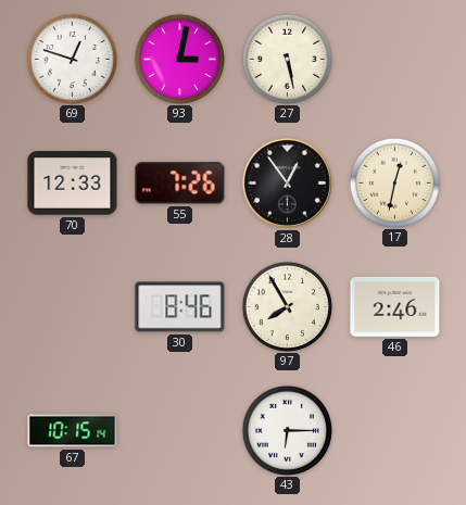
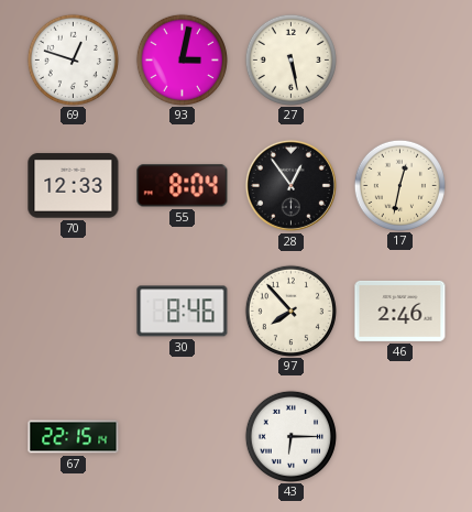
55: 7:26 -> 8:04
97: 7:55 -> 7:53
67: 10:15 -> 22:15
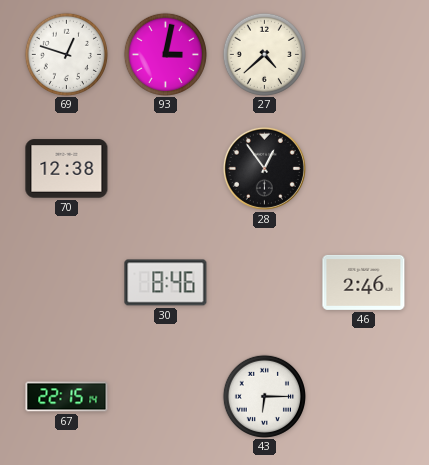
27: 5:28 -> 4:38
70: 12:33 -> 12:38
55: 8:04 -> none
17: 12:32 -> none
97: 7:53 -> none
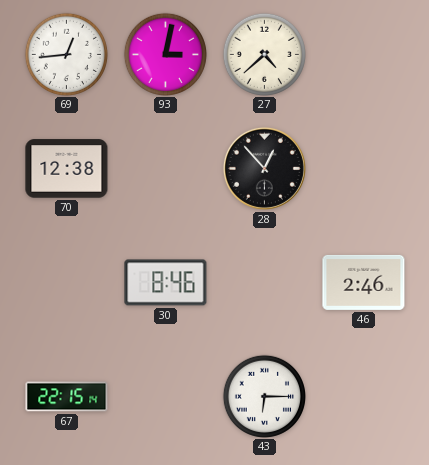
69: 12:48 -> 12:44
28: 12:54 -> 12:53
